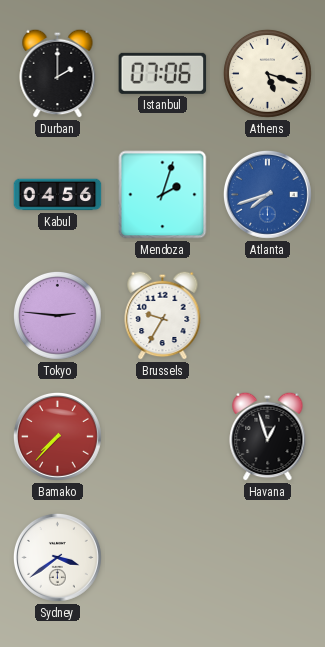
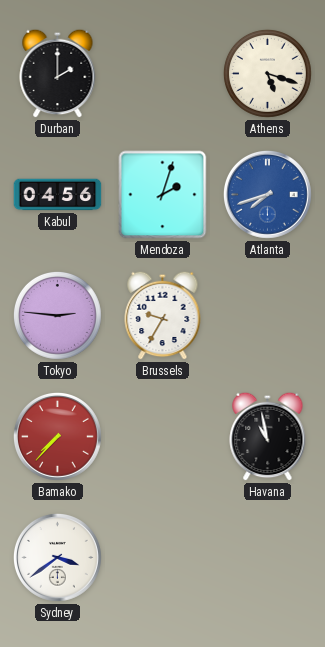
Istanbul: 07:06 -> none
Havana: 12:57 -> 10:58
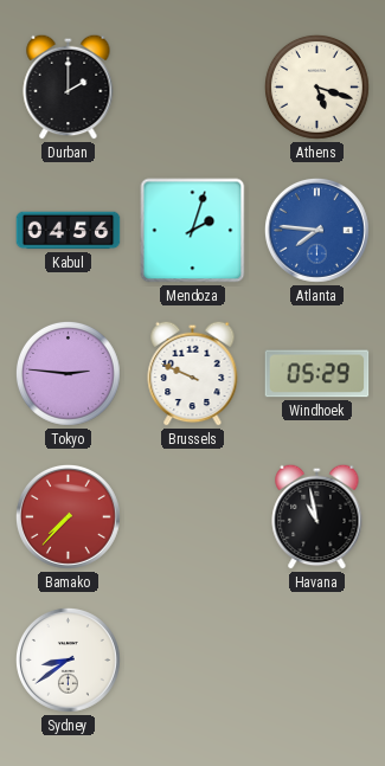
Atlanta: 7:42 -> 7:46
Brussels: 9:35 -> 9:49
Windhoek: none -> 05:29
Sydney: 3:39 -> 8:39
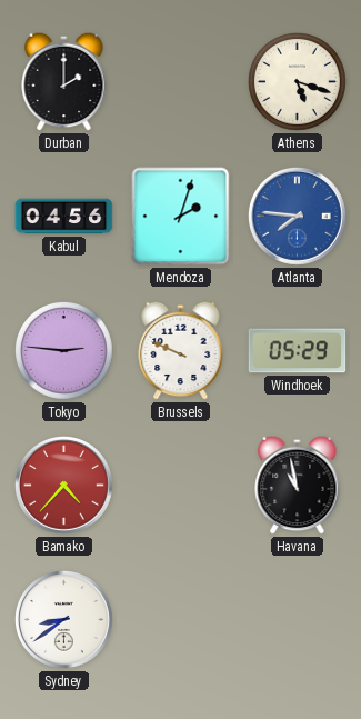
Bamako: 7:37 -> 4:37
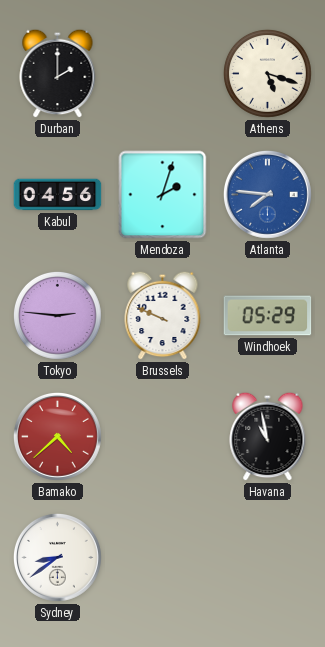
Bamako: 4:37 -> 4:38
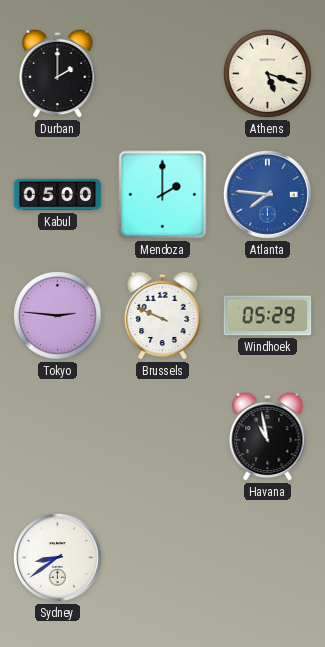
Kabul: 04:56 -> 05:00
Mendoza: 2:03 -> 2:00
Bamako: 4:38 -> none
